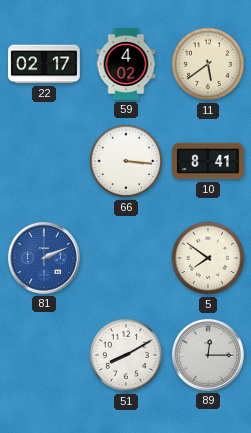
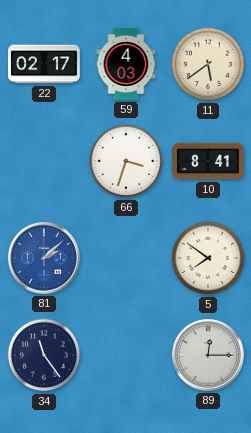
59: 4:02 -> 4:03
66: 3:16 -> 3:33
81: 2:11 -> 2:08
34: none -> 11:24
51: 8:10 -> none
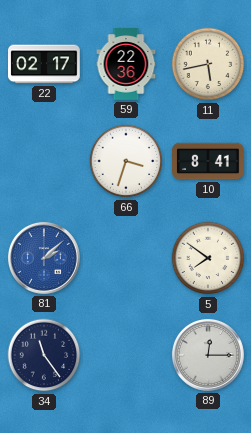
59: 4:03 -> 22:36
11: 5:39 -> 5:43
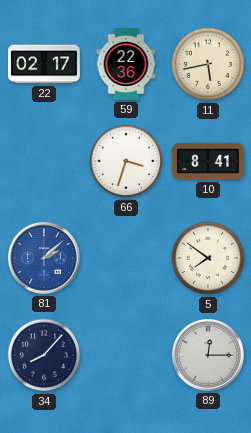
34: 11:24 -> 8:07
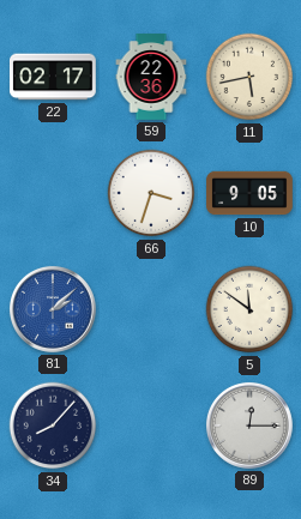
10: 8:41 -> 9:05
5: 7:51 -> 11:51
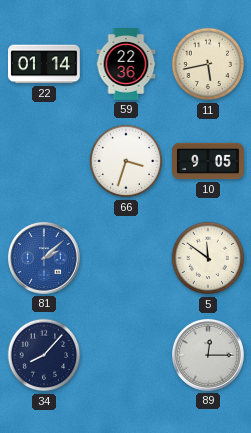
22: 02:17 -> 01:14
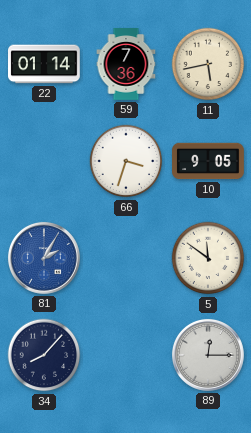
59: 22:36 -> 7:36
81: 2:08 -> 2:05
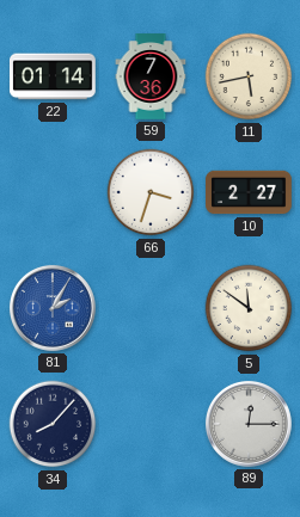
10: 9:05 -> 2:27
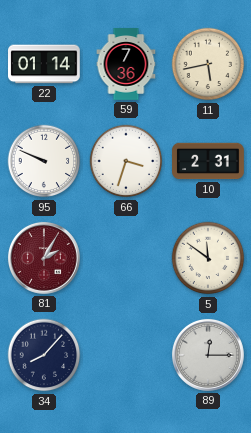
95: none -> 9:49
10: 2:27 -> 2:31
81 dial: blue -> burgundy
